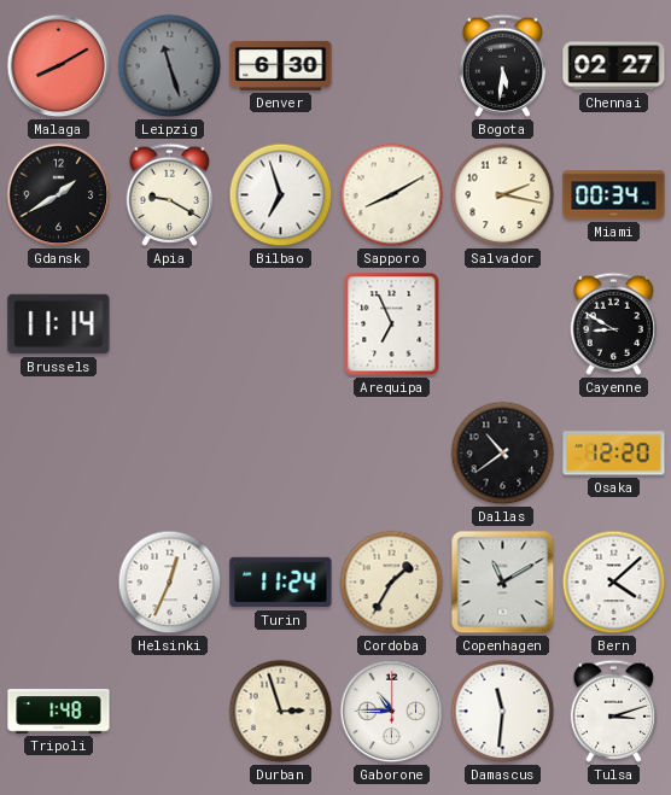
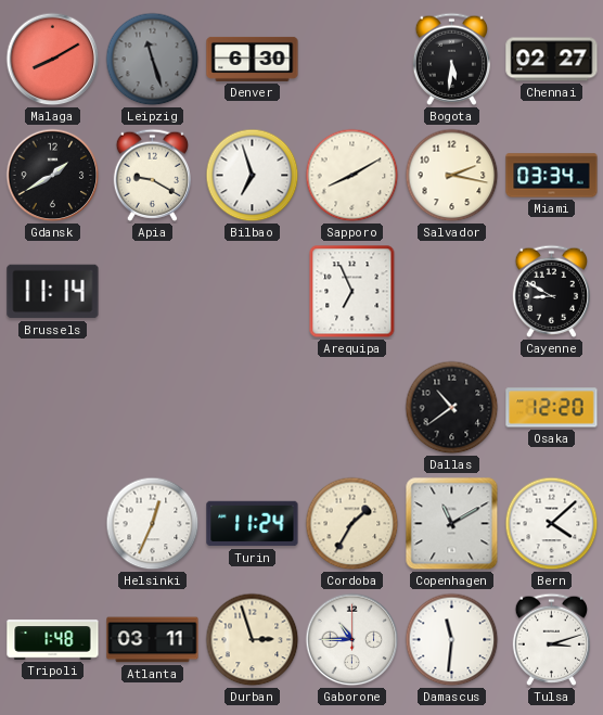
Miami: 00:34 -> 03:34
Atlanta: none -> 03:11
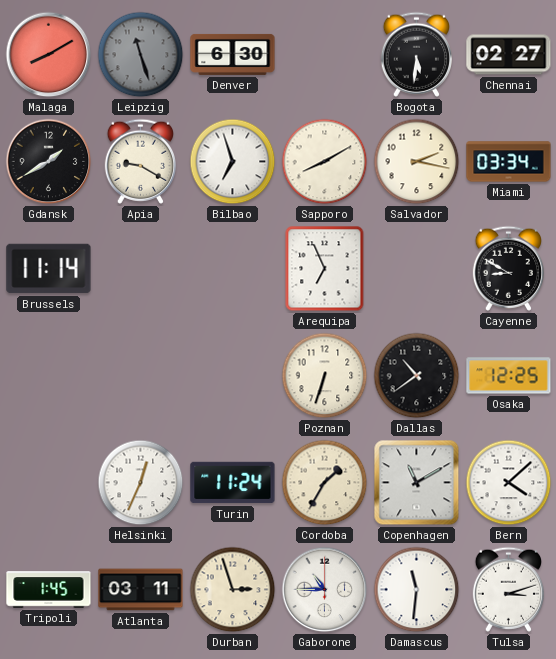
Poznan: none -> 6:33
Osaka: 12:20 -> 12:25
Tripoli: 1:48 -> 1:45
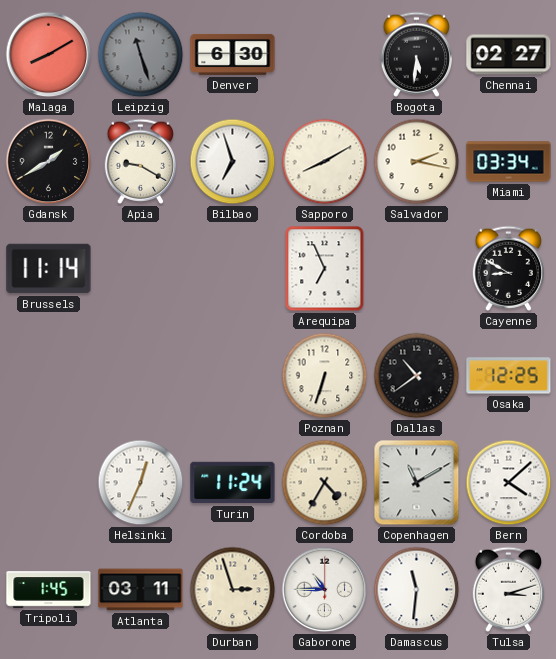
Cordoba: 1:35 -> 4:35
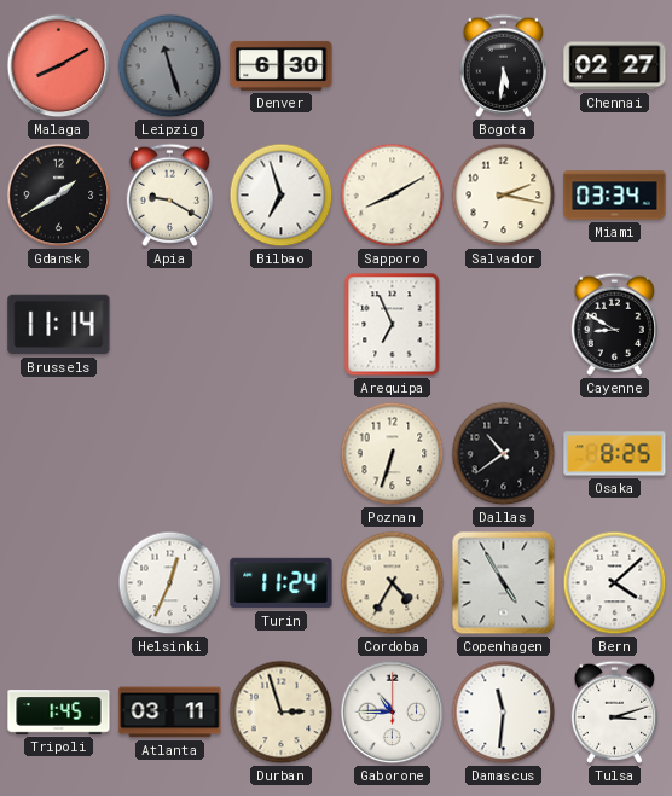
Osaka: 12:25 -> 8:25
Copenhagen: 11:10 -> 4:55
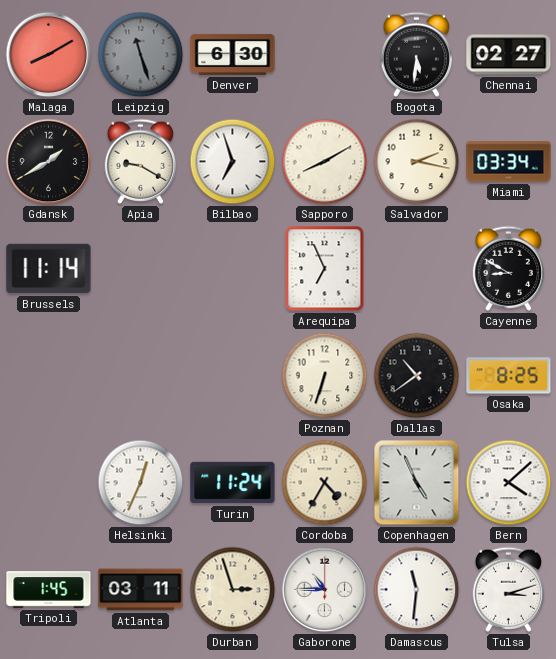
Copenhagen: 4:55 -> 4:56
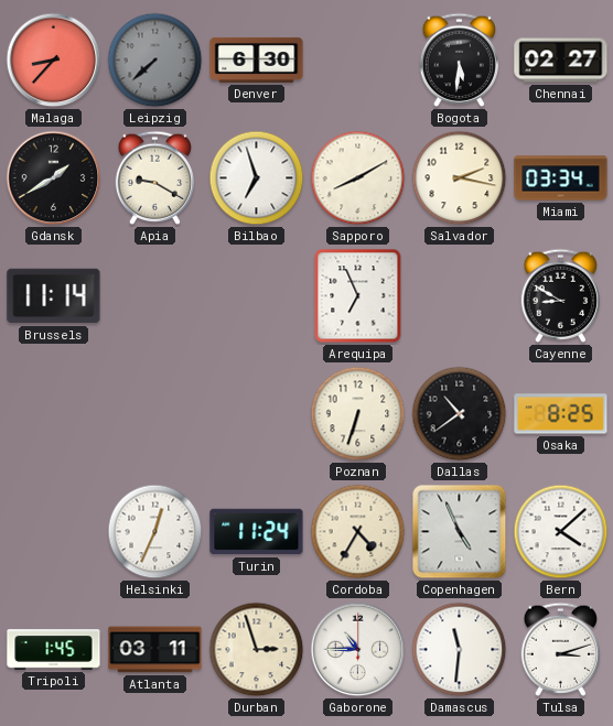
Malaga: 8:10 -> 8:37
Leipzig: 11:27 -> 7:38
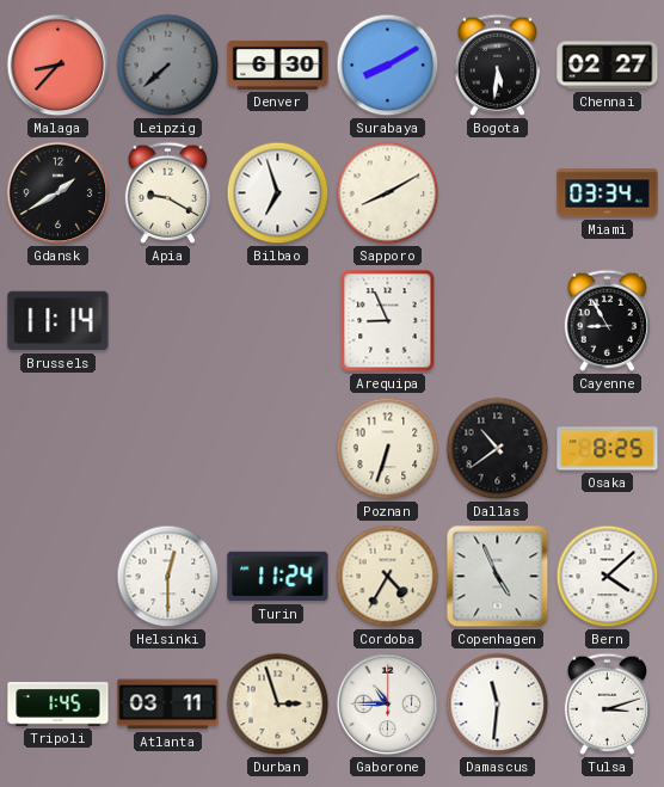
Surabaya: none -> 8:10
Salvador: 2:17 -> none
Arequipa: 6:56 -> 8:56
Cayenne: 8:50 -> 8:55
Helsinki: 12:34 -> 12:30
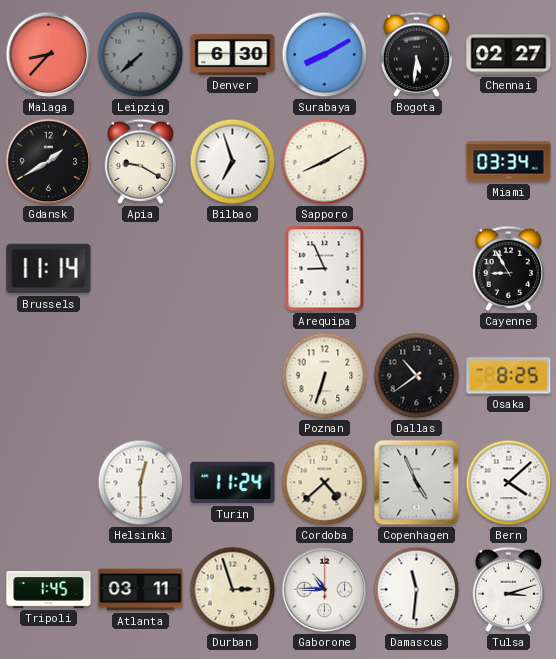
Cordoba: 4:35 -> 4:38
